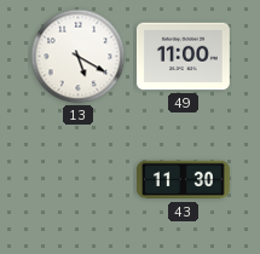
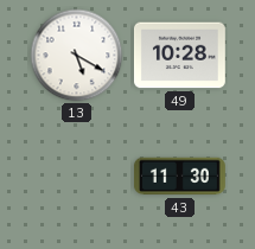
49: 11:00 -> 10:28
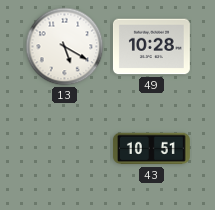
43: 11:30 -> 10:51
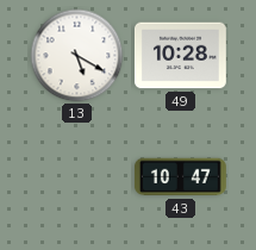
43: 10:51 -> 10:47
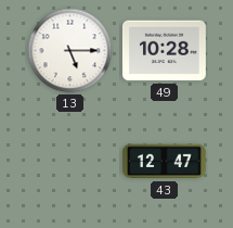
13: 5:20 -> 5:15
43: 10:47 -> 12:47
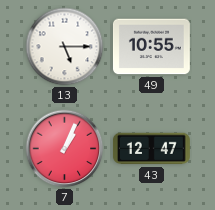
49: 10:28 -> 10:55
7: none -> 1:04
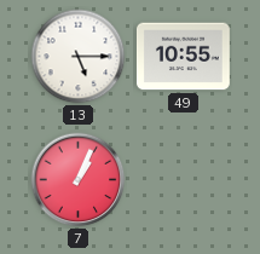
43: 12:47 -> none
